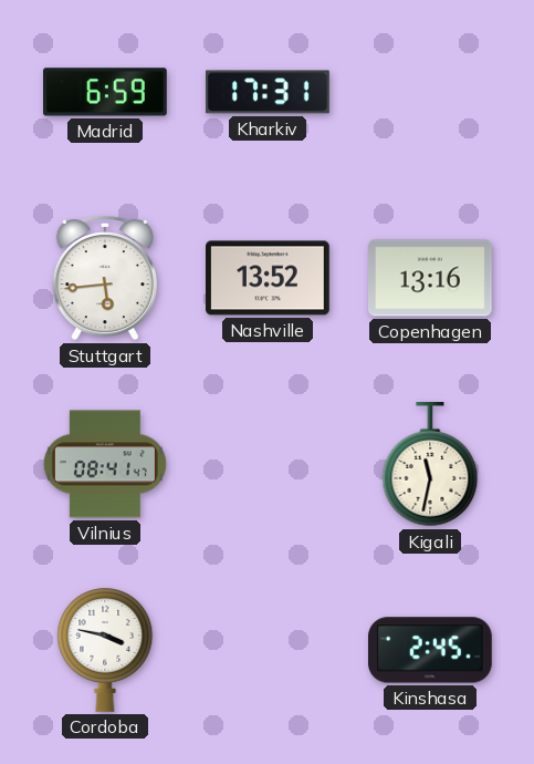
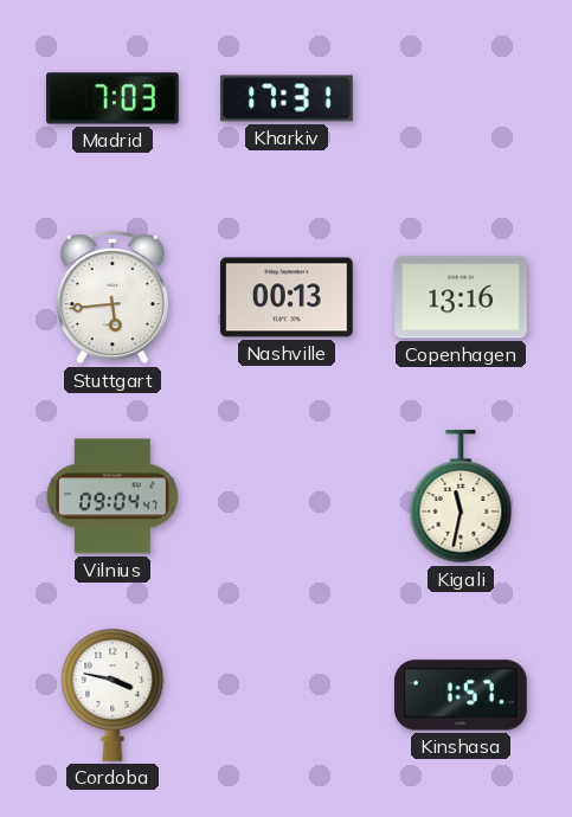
Madrid: 6:59 -> 7:03
Nashville: 13:52 -> 00:13
Vilnius: 08:41 -> 09:04
Kinshasa: 2:45 -> 1:57
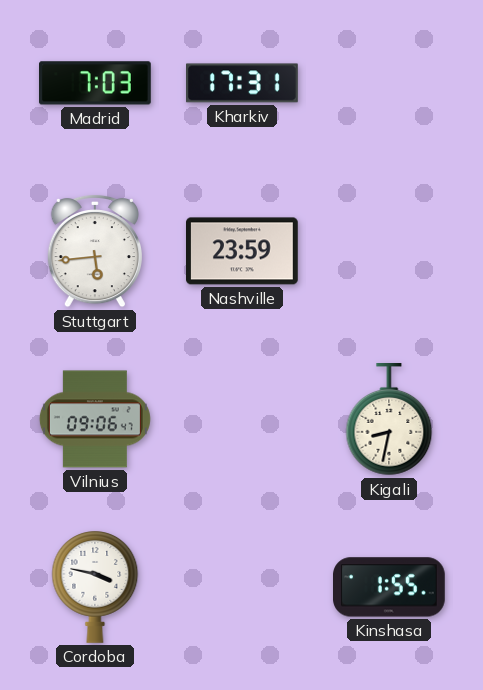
Nashville: 00:13 -> 23:59
Copenhagen: 13:16 -> none
Vilnius: 09:04 -> 09:06
Kigali: 11:32 -> 8:32
Kinshasa: 1:57 -> 1:55
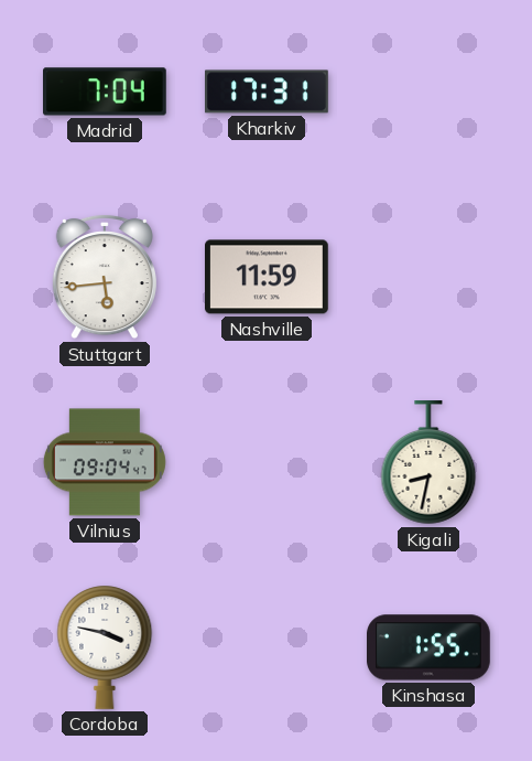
Madrid: 7:03 -> 7:04
Nashville: 23:59 -> 11:59
Vilnius: 09:06 -> 09:04
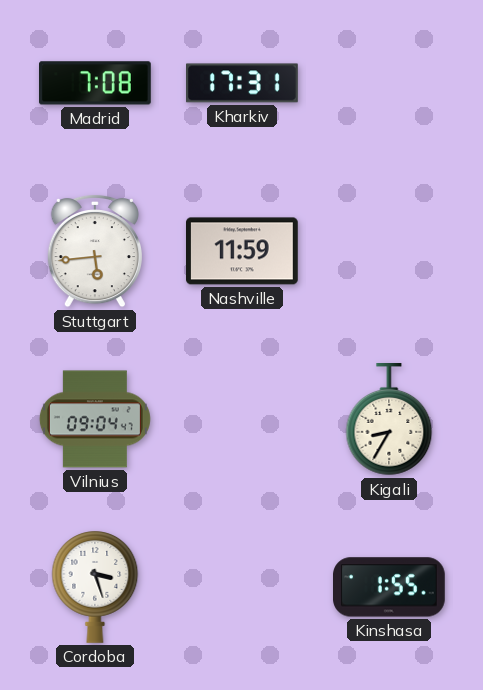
Madrid: 7:04 -> 7:08
Kigali: 8:32 -> 8:35
Cordoba: 3:47 -> 3:27
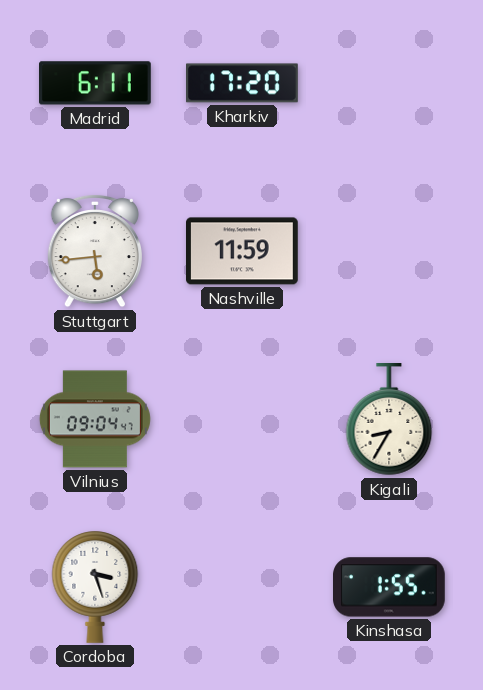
Madrid: 7:08 -> 6:11
Kharkiv: 17:31 -> 17:20
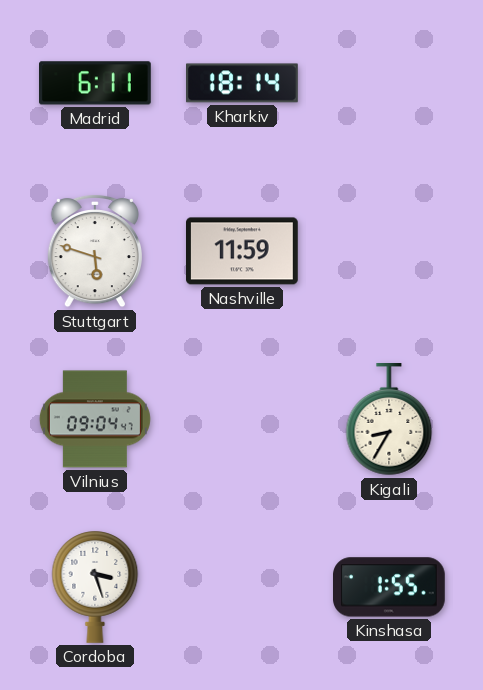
Kharkiv: 17:20 -> 18:14
Stuttgart: 5:44 -> 5:48
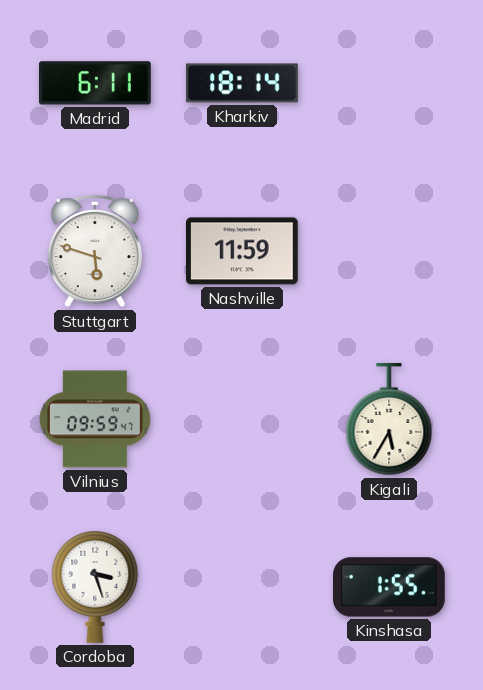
Vilnius: 09:04 -> 09:59
Kigali: 8:35 -> 5:35
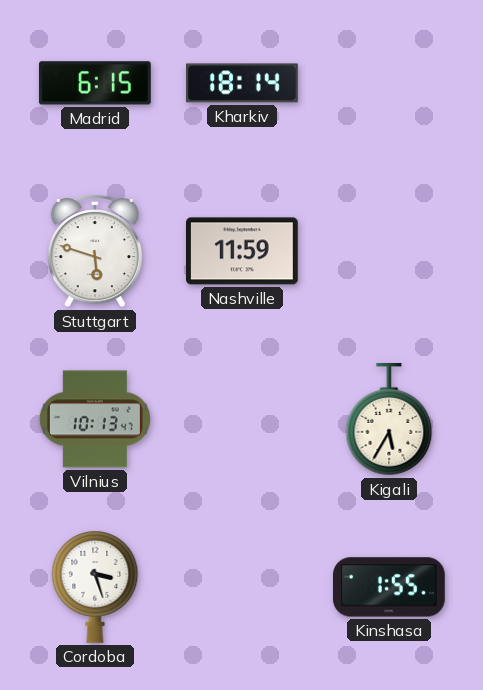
Madrid: 6:11 -> 6:15
Vilnius: 09:59 -> 10:13
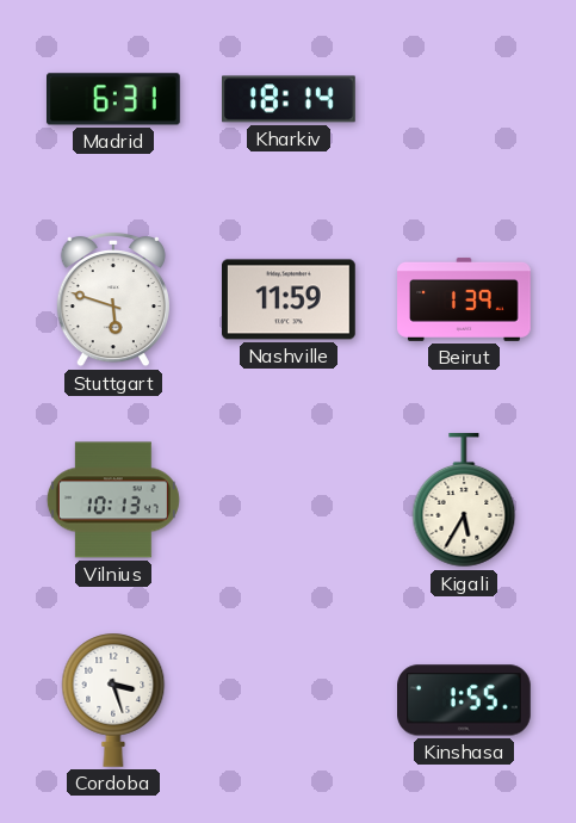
Madrid: 6:15 -> 6:31
Beirut: none -> 1:39
